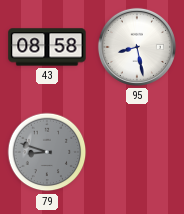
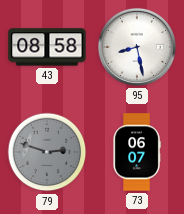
79: 8:48 -> 2:48
73: none -> 06:07
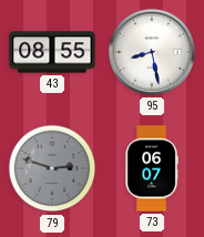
43: 08:58 -> 08:55
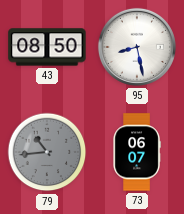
43: 08:55 -> 08:50
79: 2:48 -> 10:44
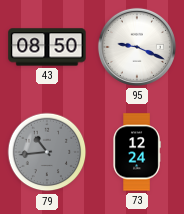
95: 8:28 -> 9:19
73: 06:07 -> 12:24
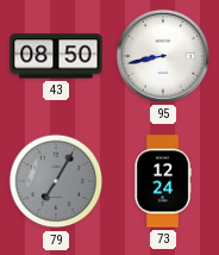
95: 9:19 -> 8:43
79: 10:44 -> 7:05
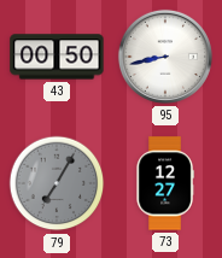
43: 08:50 -> 00:50
73: 12:24 -> 12:27
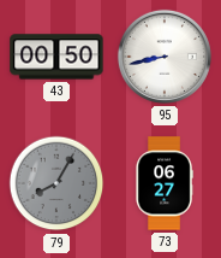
79: 7:05 -> 8:05
73: 12:27 -> 06:27
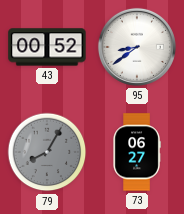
43: 00:50 -> 00:52
95: 8:43 -> 8:39
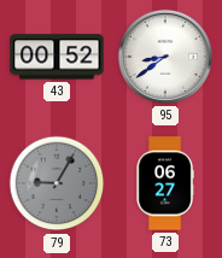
79: 8:05 -> 9:05
